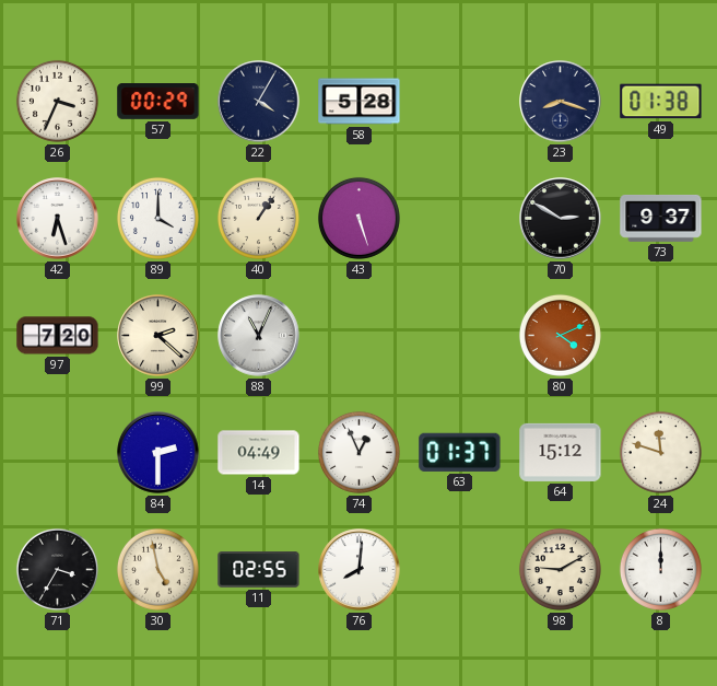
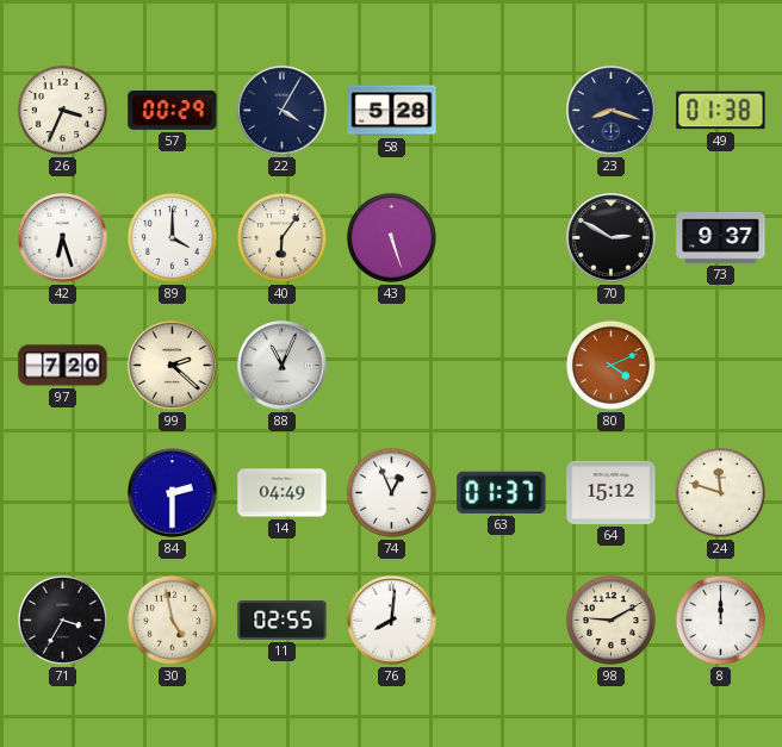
40: 1:06 -> 6:06
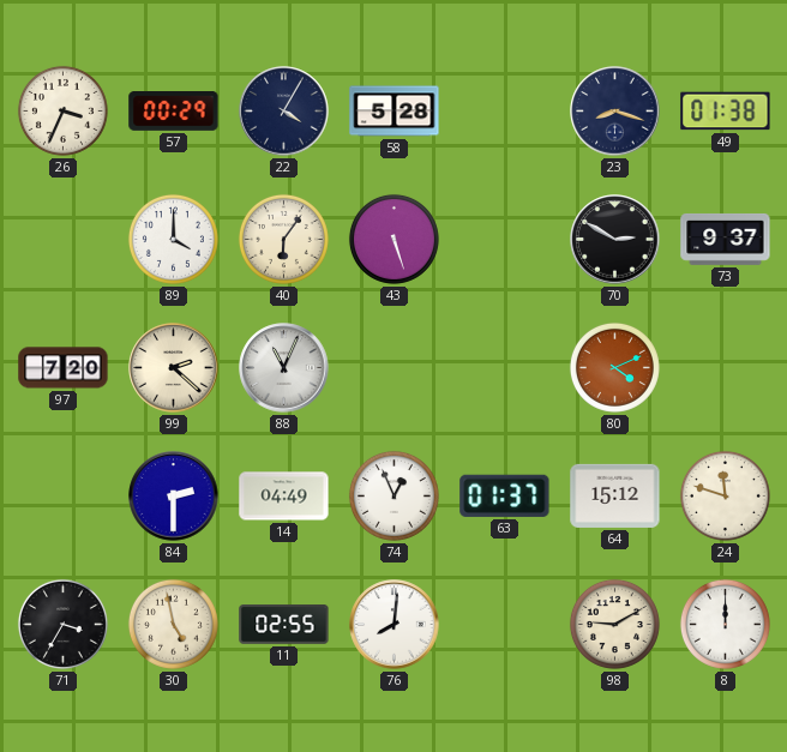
42: 6:27 -> none
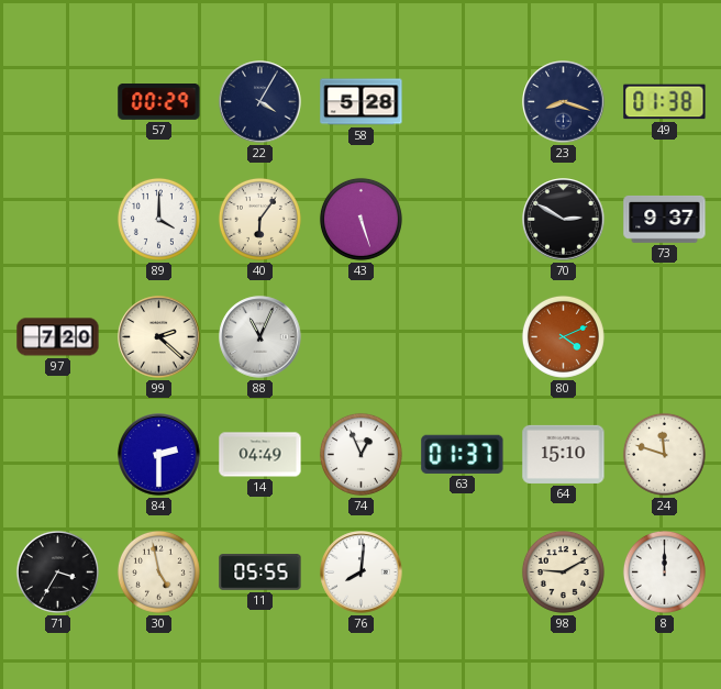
26: 3:34 -> none
64: 15:12 -> 15:10
11: 02:55 -> 05:55
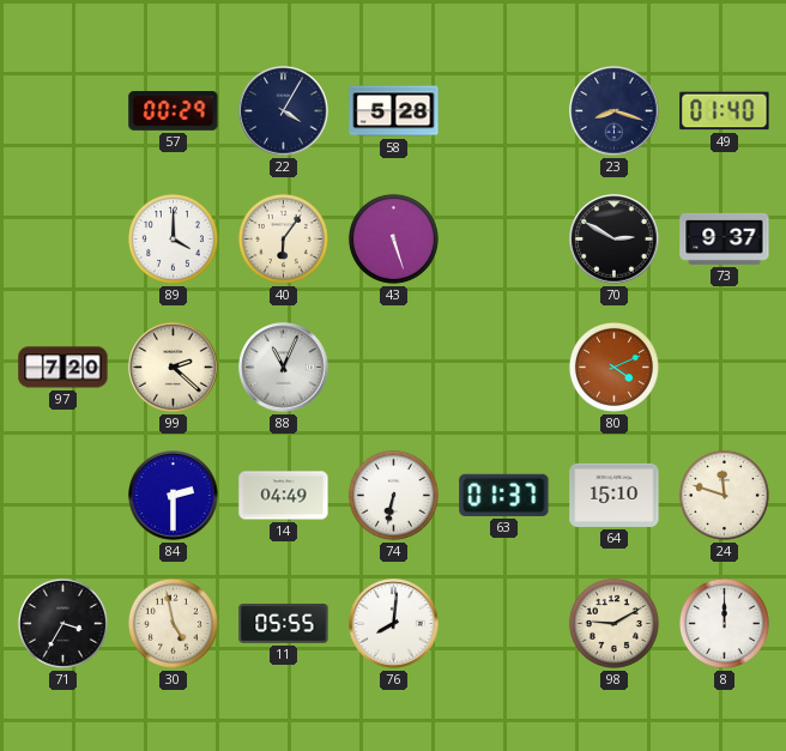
49: 01:38 -> 01:40
74: 12:56 -> 6:32
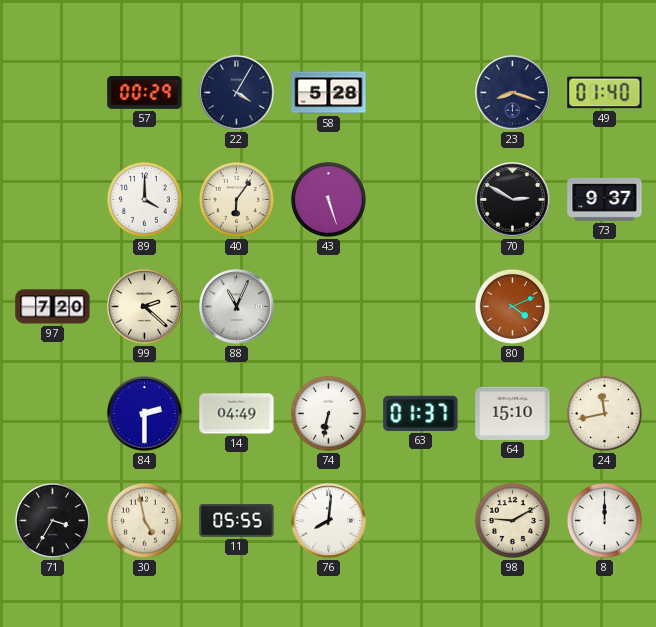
24: 11:48 -> 11:43
